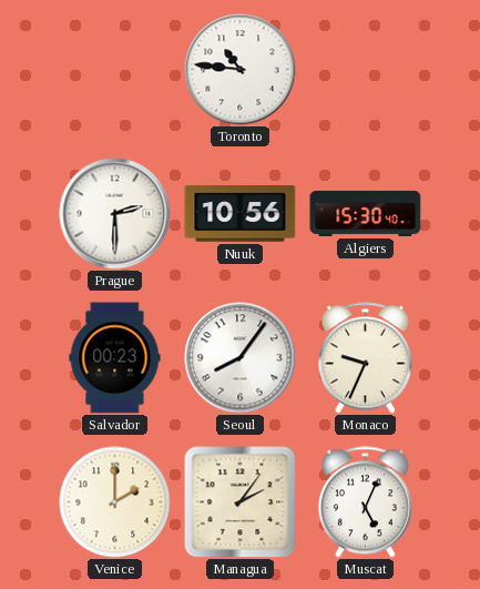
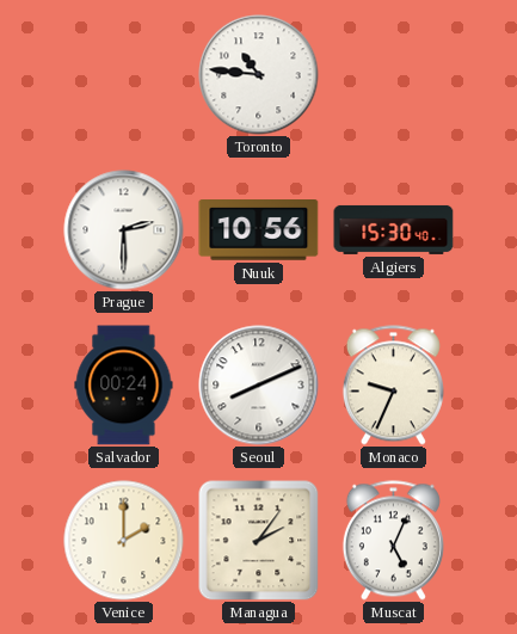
Salvador: 00:23 -> 00:24
Seoul: 8:06 -> 8:11
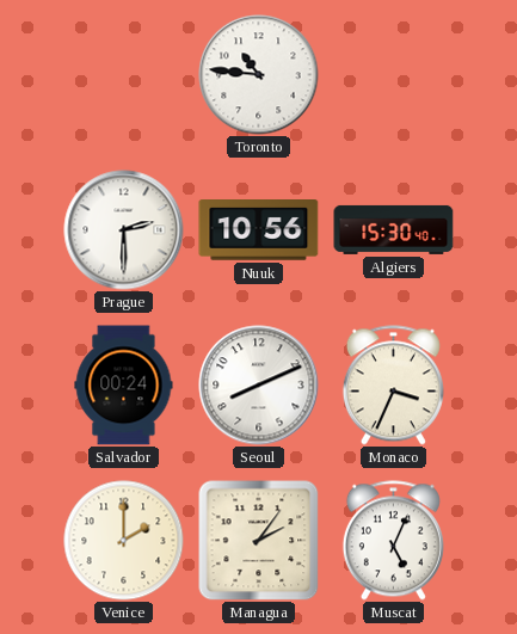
Monaco: 9:34 -> 3:34
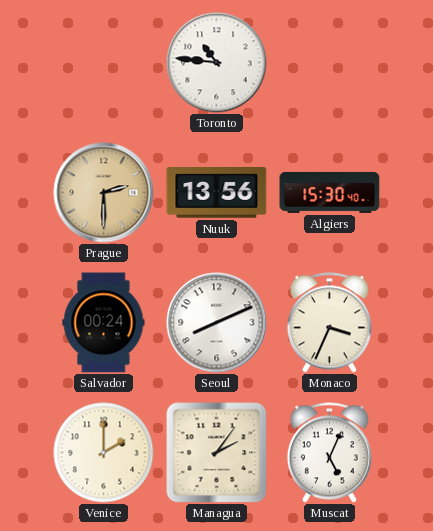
Prague dial: white -> champagne
Nuuk: 10:56 -> 13:56
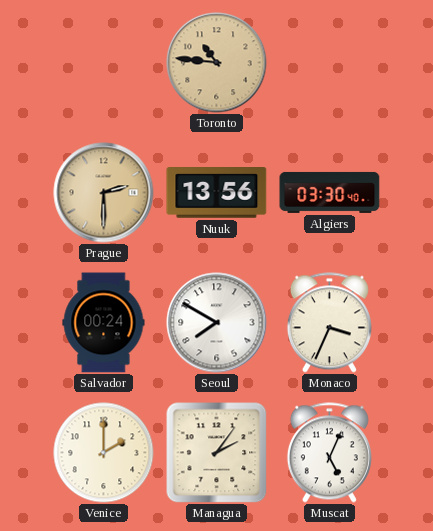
Toronto dial: white -> champagne
Algiers: 15:30 -> 03:30
Seoul: 8:11 -> 7:50
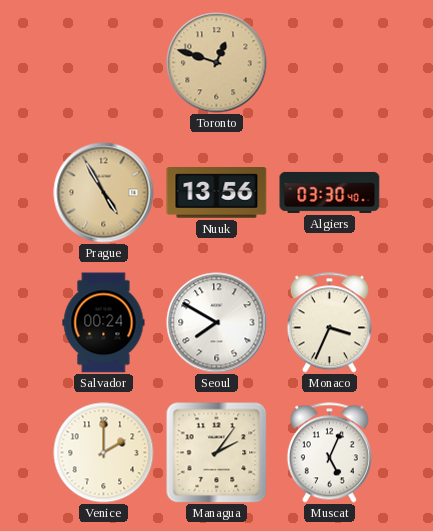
Toronto: 10:46 -> 12:48
Prague: 2:30 -> 4:55
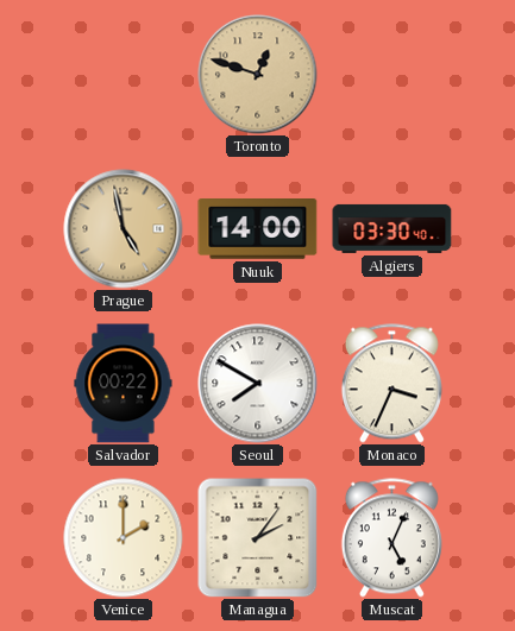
Prague: 4:55 -> 4:58
Nuuk: 13:56 -> 14:00
Salvador: 00:24 -> 00:22
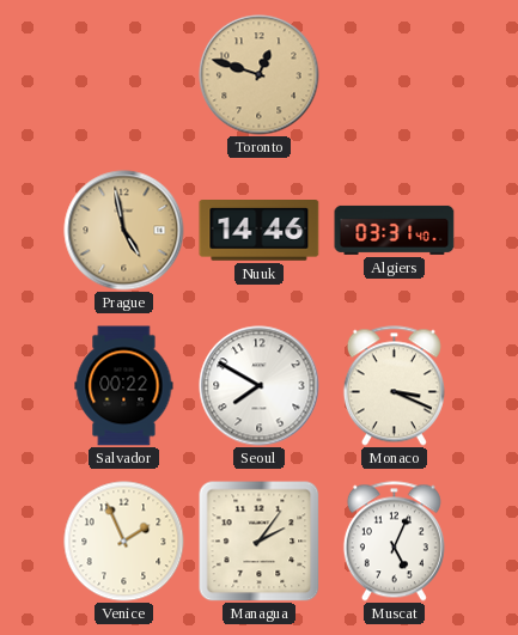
Nuuk: 14:00 -> 14:46
Algiers: 03:30 -> 03:31
Monaco: 3:34 -> 3:19
Venice: 2:00 -> 1:56
